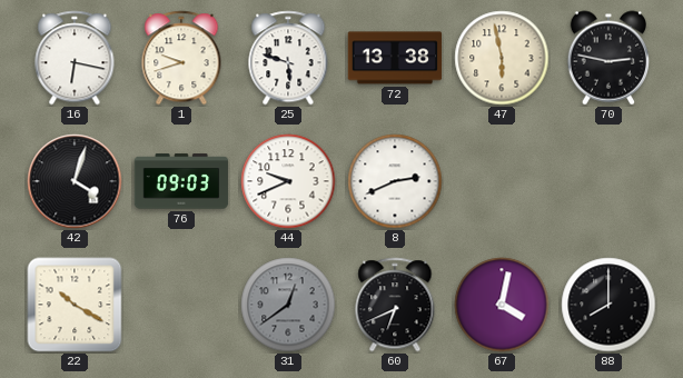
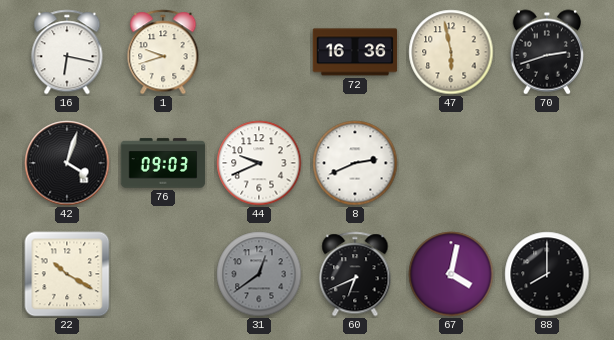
25: 5:48 -> none
72: 13:38 -> 16:36
70: 2:47 -> 2:42
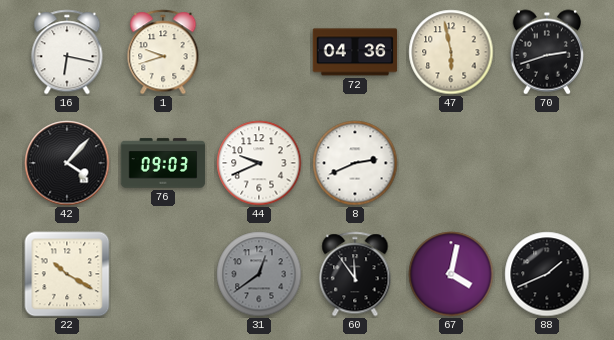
72: 16:36 -> 04:36
42: 4:03 -> 4:07
60: 6:41 -> 11:54
88: 8:00 -> 1:41
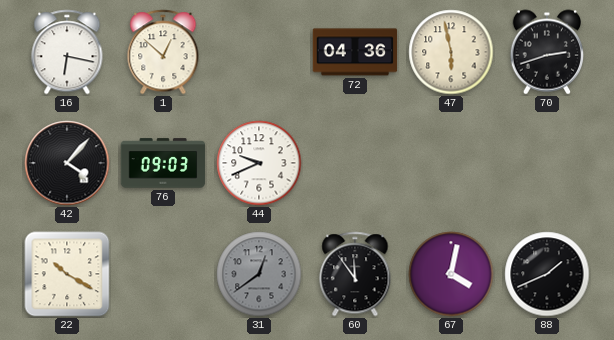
1: 9:42 -> 12:52
8: 2:41 -> none
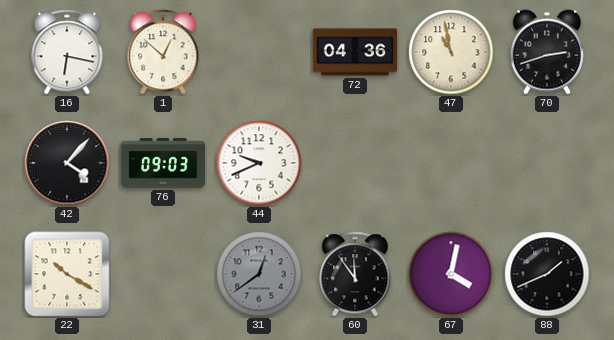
47: 5:58 -> 10:58
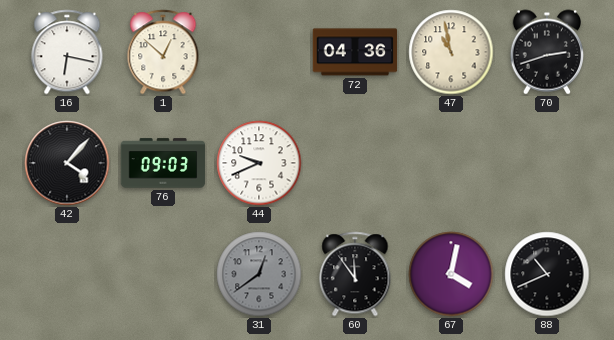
22: 10:20 -> none
88: 1:41 -> 10:41
